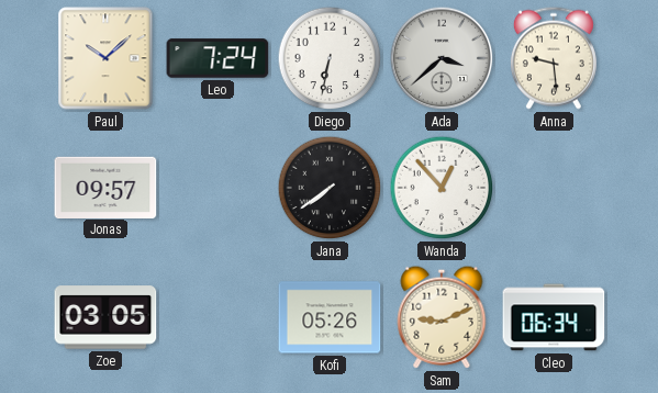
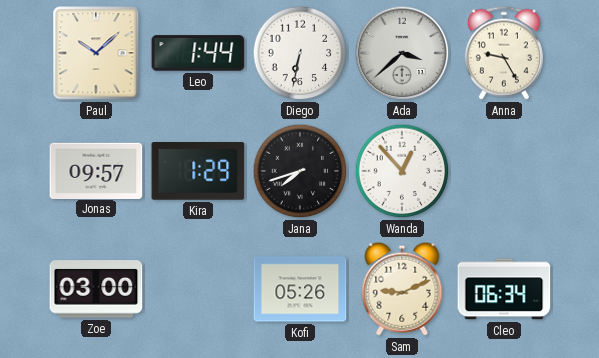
Leo: 7:24 -> 1:44
Anna: 9:29 -> 9:25
Kira: none -> 1:29
Jana: 7:39 -> 7:42
Zoe: 03:05 -> 03:00
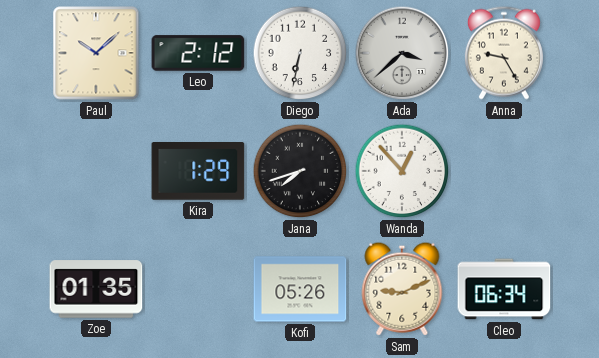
Leo: 1:44 -> 2:12
Jonas: 09:57 -> none
Zoe: 03:00 -> 01:35
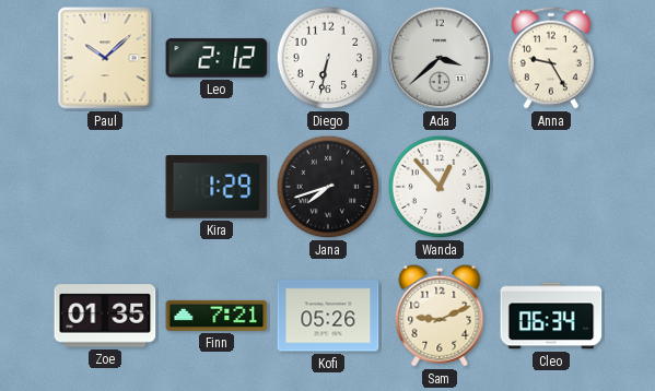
Finn: none -> 7:21
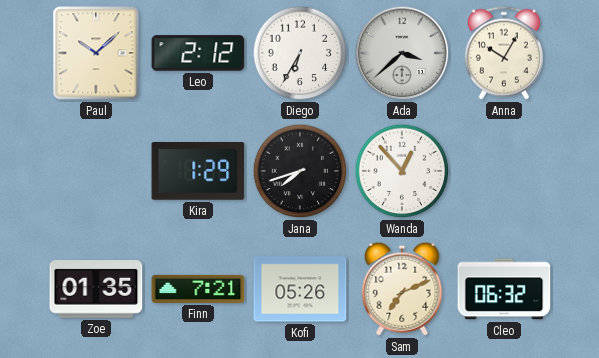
Diego: 6:32 -> 6:35
Anna: 9:25 -> 10:05
Sam: 9:11 -> 7:11
Cleo: 06:34 -> 06:32
